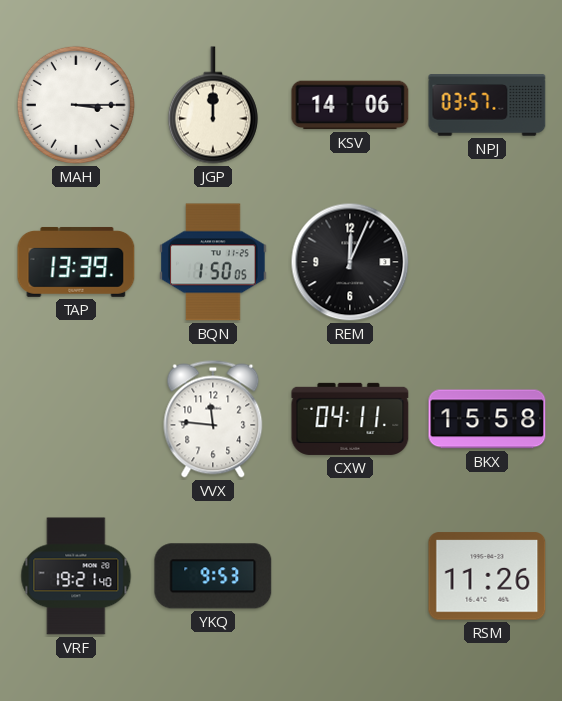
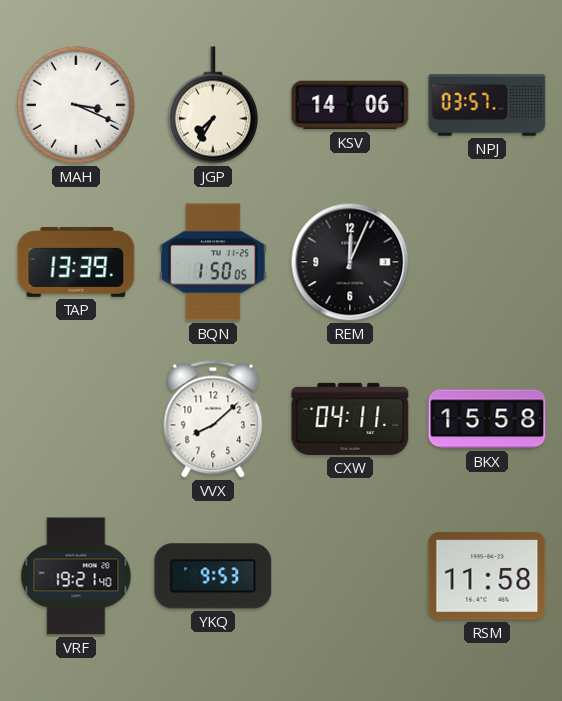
MAH: 3:15 -> 3:19
JGP: 12:00 -> 7:35
VVX: 11:46 -> 8:08
RSM: 11:26 -> 11:58
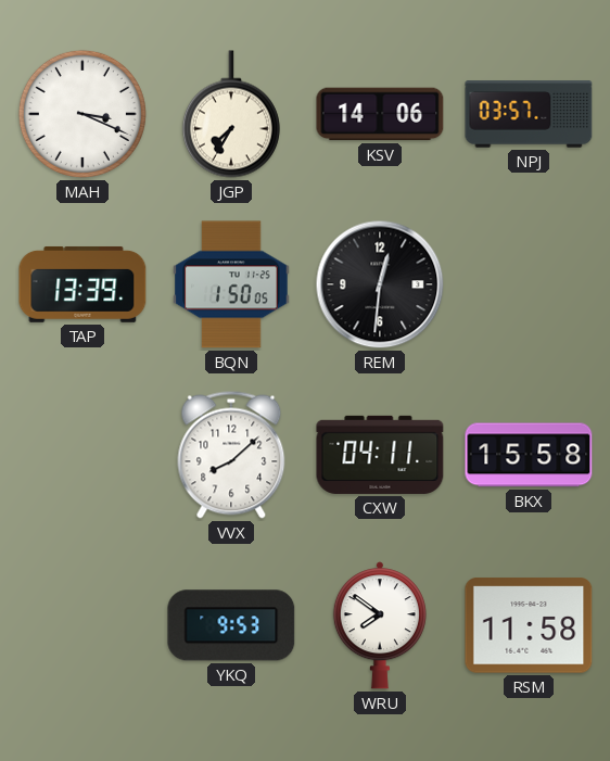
REM: 12:04 -> 12:31
VRF: 19:21 -> none
WRU: none -> 7:51
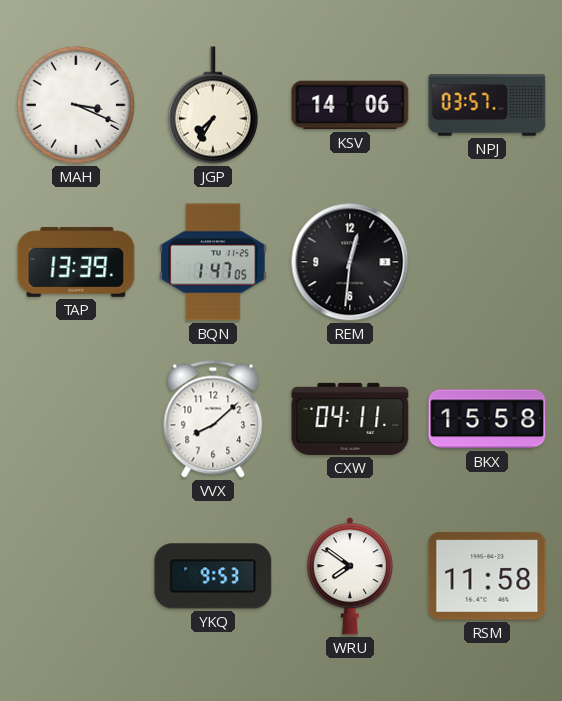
BQN: 1:50 -> 1:47
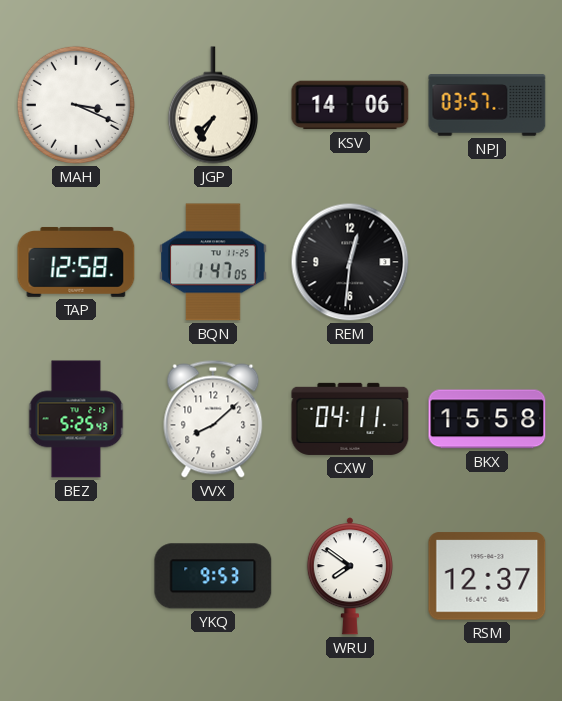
TAP: 13:39 -> 12:58
BEZ: none -> 5:25
RSM: 11:58 -> 12:37
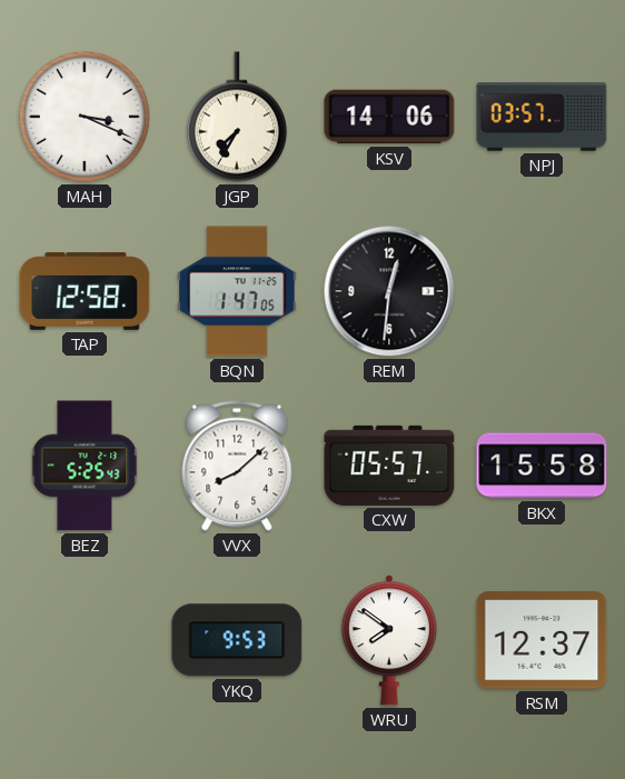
CXW: 04:11 -> 05:57
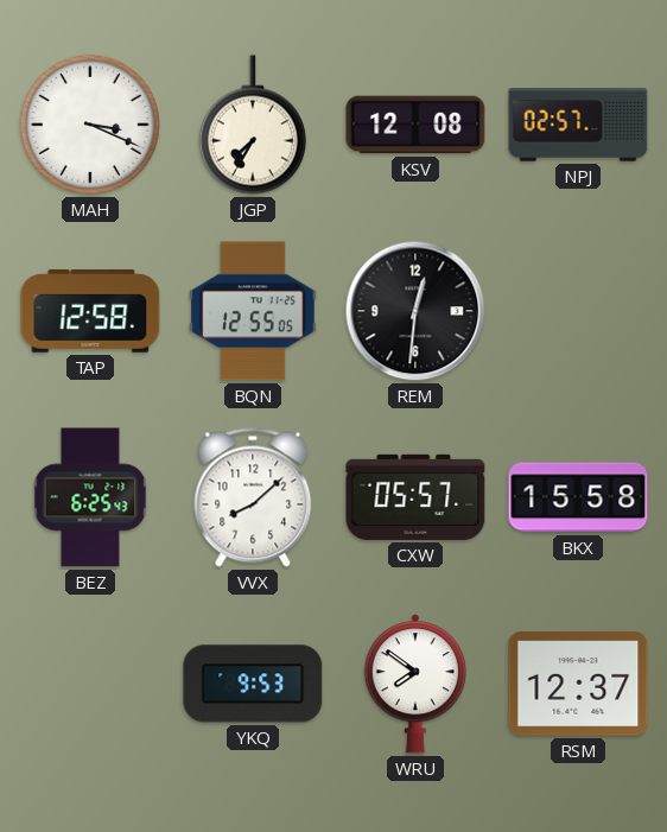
KSV: 14:06 -> 12:08
NPJ: 03:57 -> 02:57
BQN: 1:47 -> 12:55
BEZ: 5:25 -> 6:25
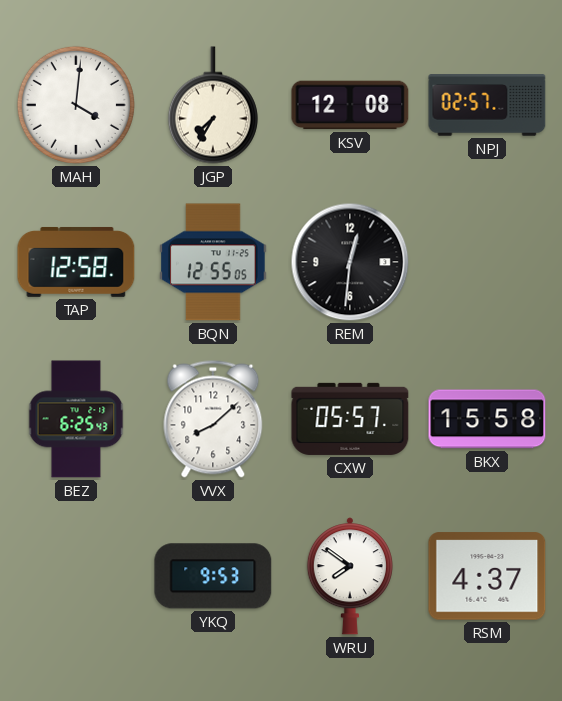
MAH: 3:19 -> 4:01
RSM: 12:37 -> 4:37
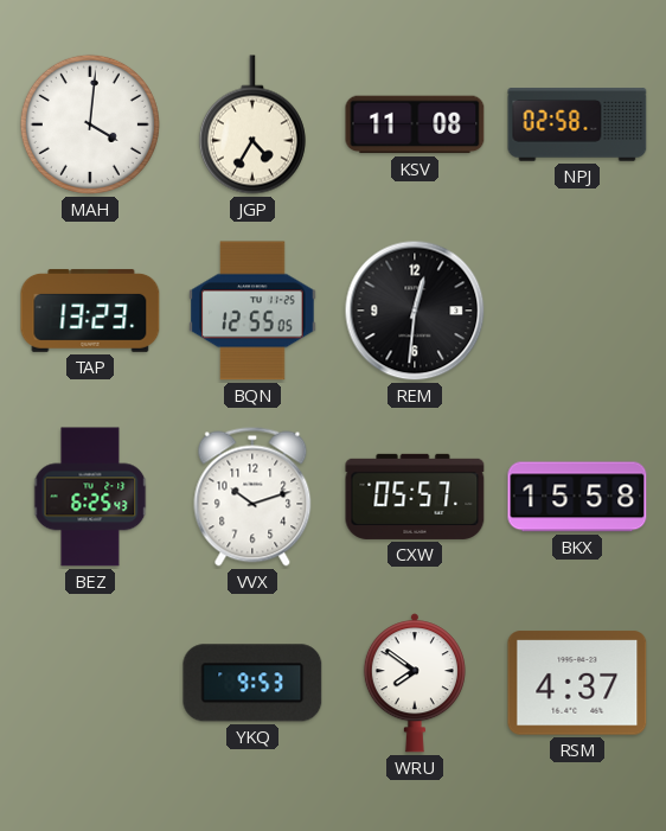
JGP: 7:35 -> 4:35
KSV: 12:08 -> 11:08
NPJ: 02:57 -> 02:58
TAP: 12:58 -> 13:23
VVX: 8:08 -> 10:12
